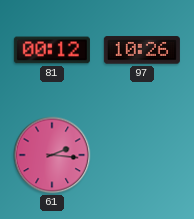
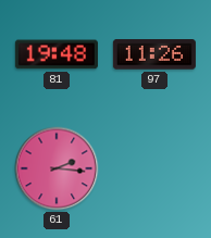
81: 00:12 -> 19:48
97: 10:26 -> 11:26
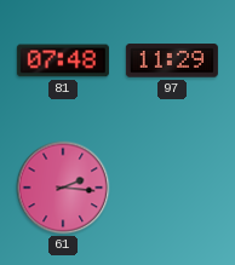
81: 19:48 -> 07:48
97: 11:26 -> 11:29
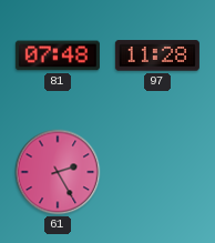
97: 11:29 -> 11:28
61: 2:16 -> 2:25
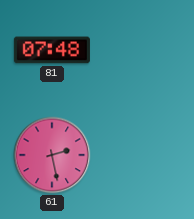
97: 11:28 -> none
61: 2:25 -> 2:28
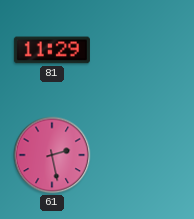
81: 07:48 -> 11:29
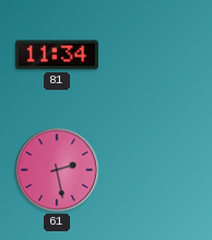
81: 11:29 -> 11:34
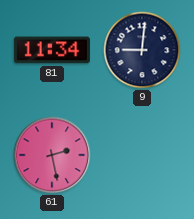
9: none -> 9:01
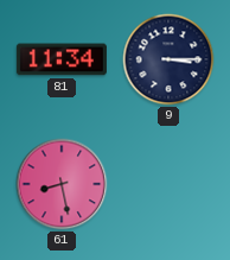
9: 9:01 -> 3:15
61: 2:28 -> 8:28
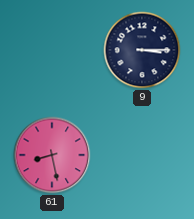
81: 11:34 -> none
